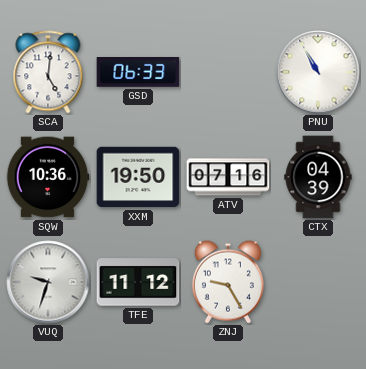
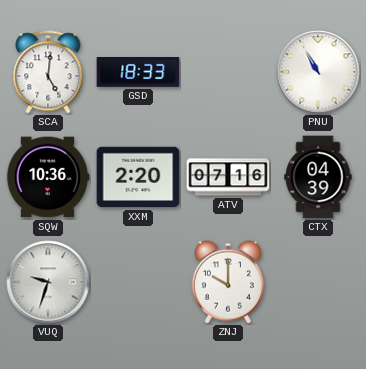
GSD: 06:33 -> 18:33
XXM: 19:50 -> 2:20
TFE: 11:12 -> none
ZNJ: 9:25 -> 10:00
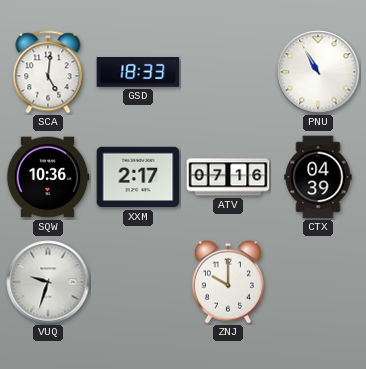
XXM: 2:20 -> 2:17
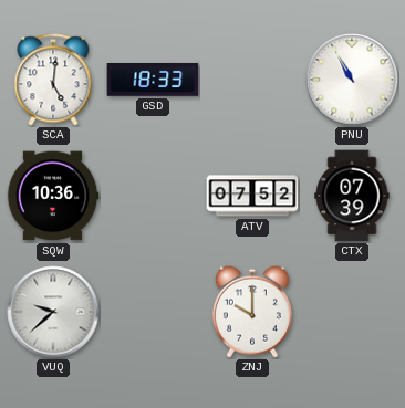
XXM: 2:17 -> none
ATV: 07:16 -> 07:52
CTX: 04:39 -> 07:39
VUQ: 9:33 -> 9:38
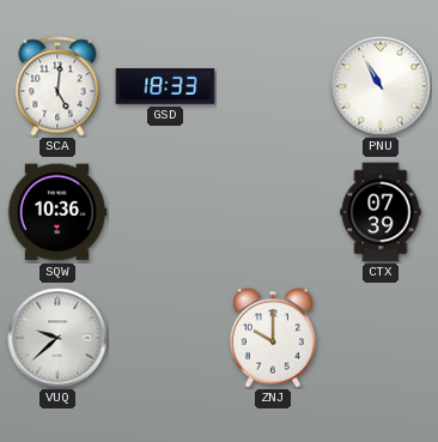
ATV: 07:52 -> none
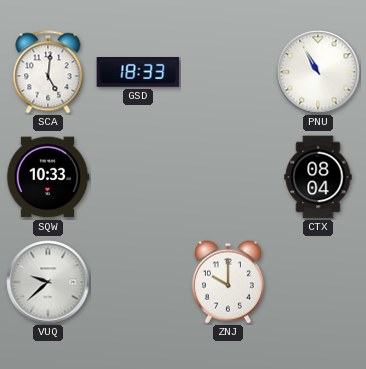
SQW: 10:36 -> 10:33
CTX: 07:39 -> 08:04
